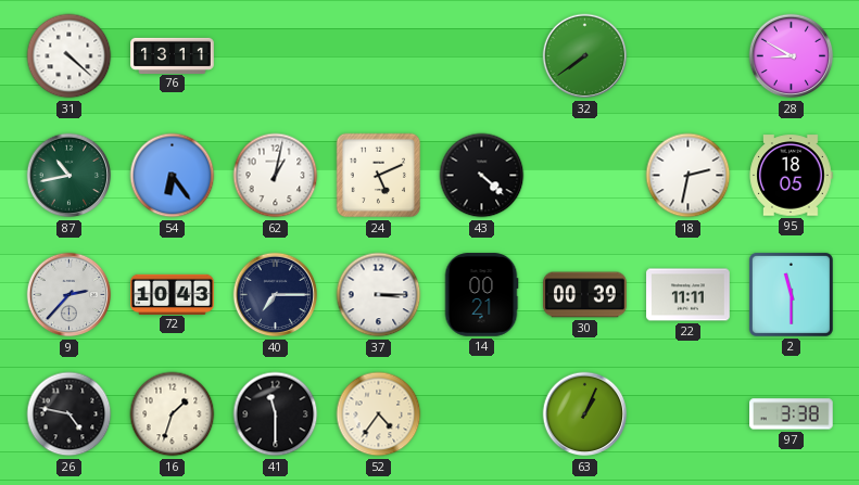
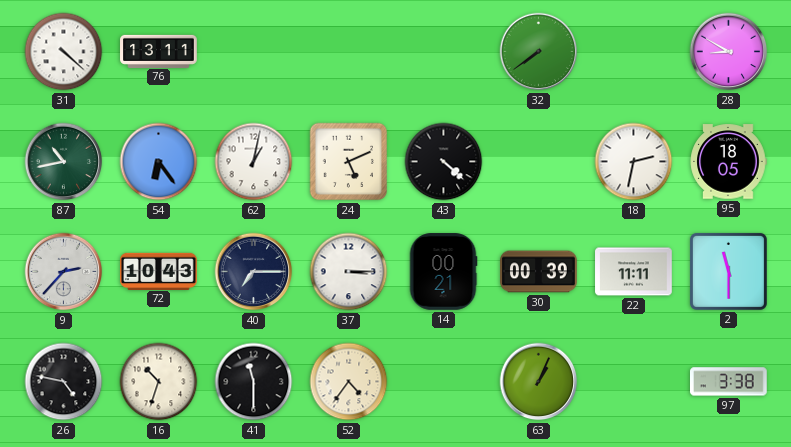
16: 1:33 -> 10:33
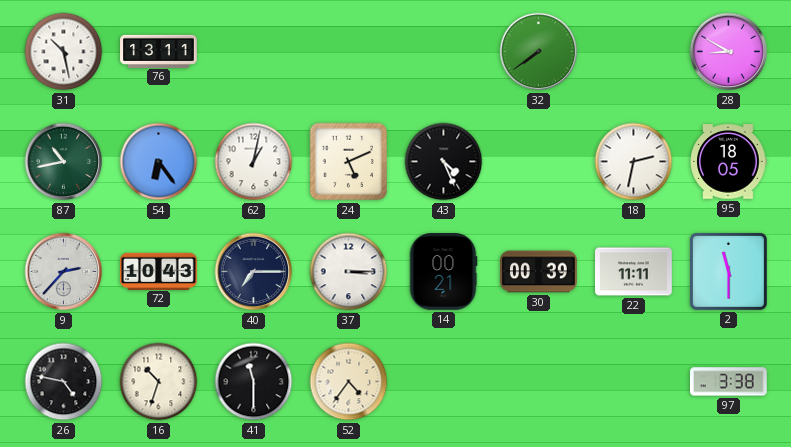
31: 4:22 -> 10:28
43: 4:22 -> 4:26
63: 1:04 -> none
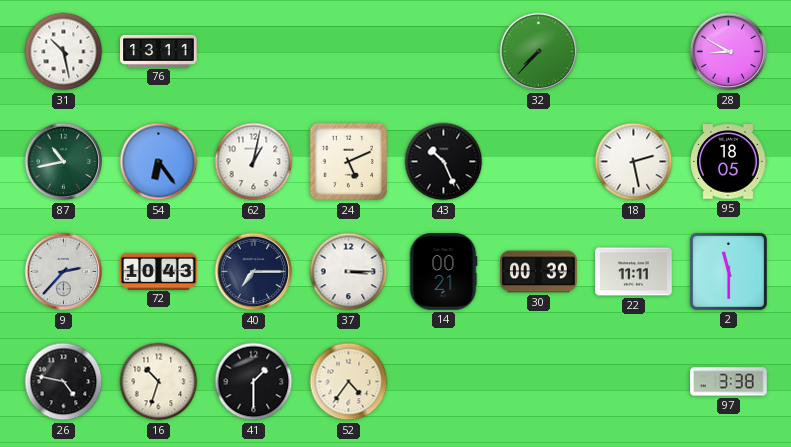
32: 7:39 -> 7:37
43: 4:26 -> 10:26
18: 2:32 -> 2:28
41: 11:30 -> 1:30
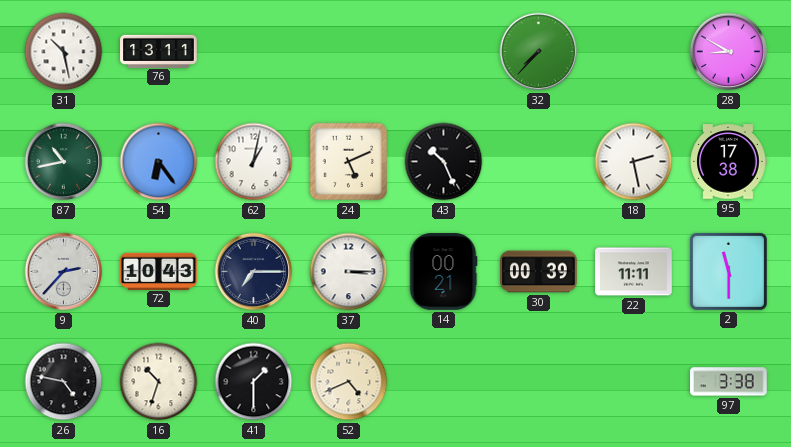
95: 18:05 -> 17:38
52: 4:36 -> 4:41
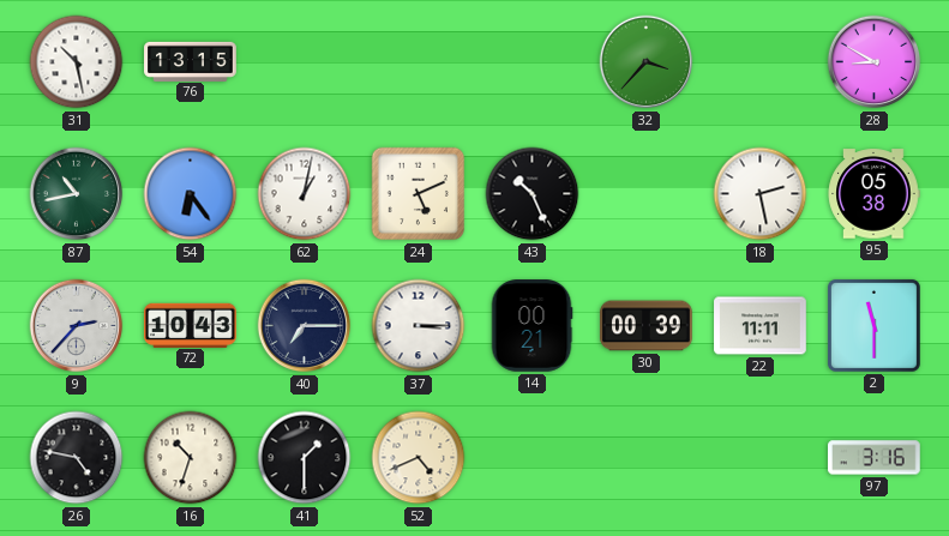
76: 13:11 -> 13:15
32: 7:37 -> 3:37
95: 17:38 -> 05:38
97: 3:38 -> 3:16
